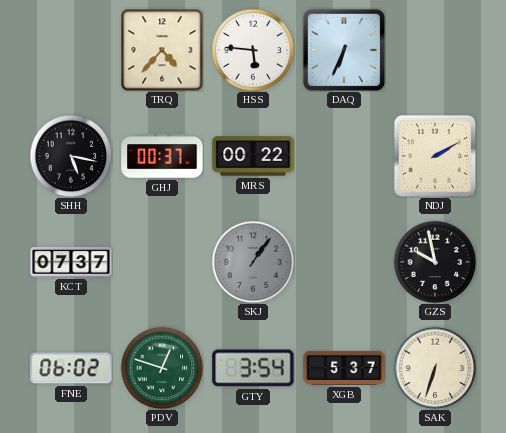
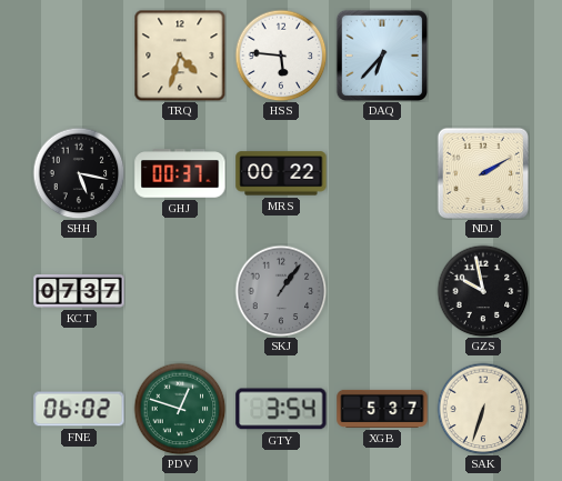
TRQ: 4:37 -> 4:33
DAQ: 6:34 -> 6:37
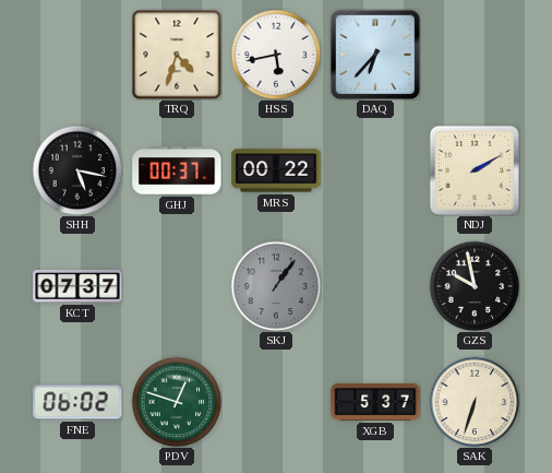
HSS: 5:46 -> 5:43
GTY: 3:54 -> none
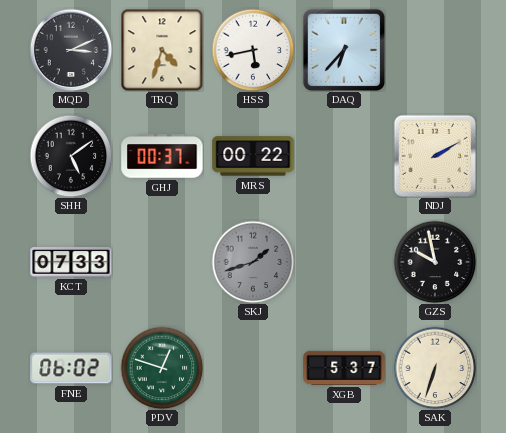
MQD: none -> 3:11
SHH: 5:17 -> 5:09
KCT: 07:37 -> 07:33
SKJ: 1:06 -> 1:42
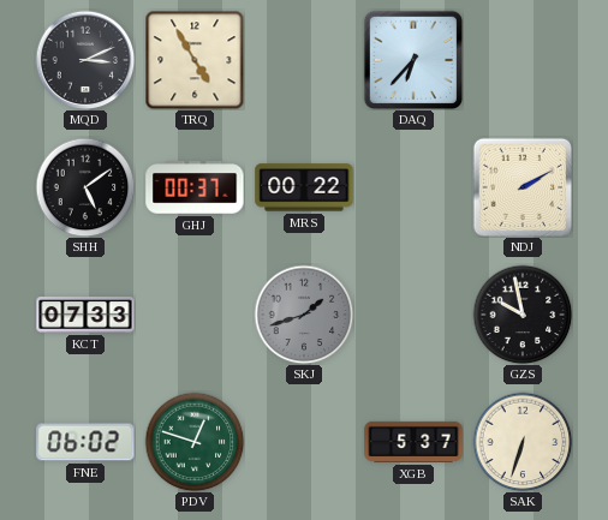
TRQ: 4:33 -> 4:55
HSS: 5:43 -> none
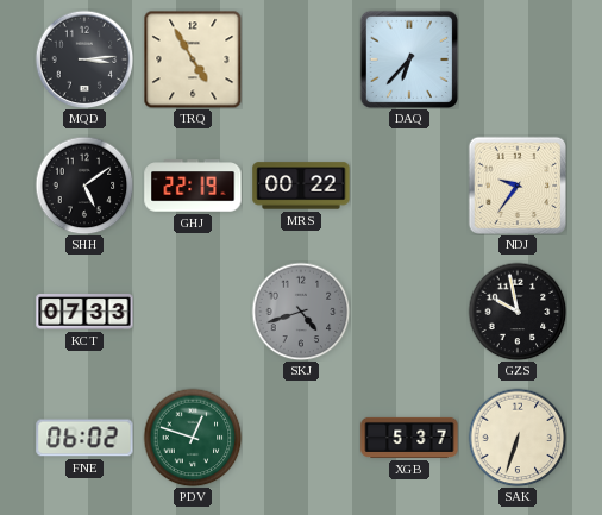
MQD: 3:11 -> 3:14
GHJ: 00:37 -> 22:19
NDJ: 2:10 -> 9:36
SKJ: 1:42 -> 4:42
